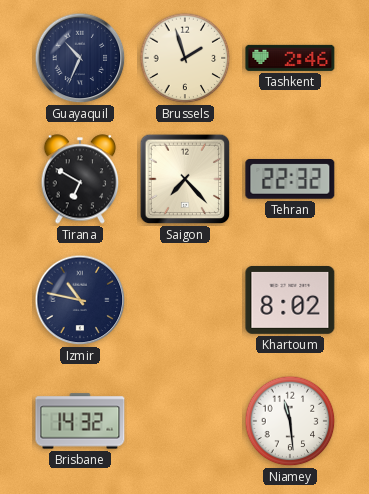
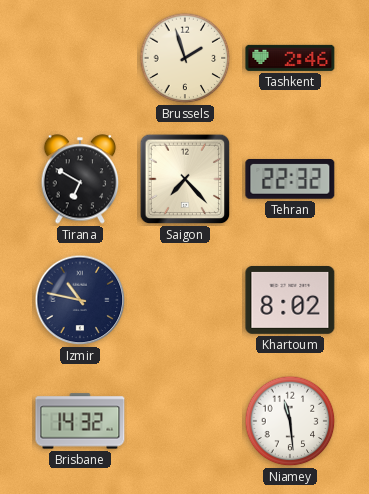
Guayaquil: 10:34 -> none
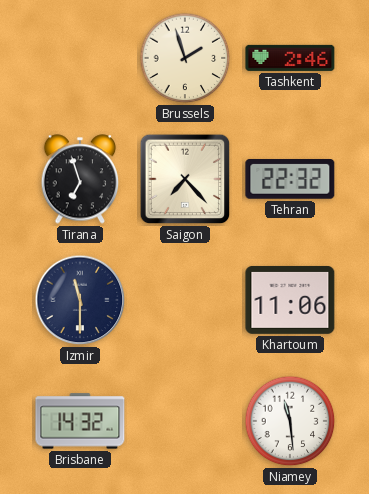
Tirana: 6:50 -> 6:57
Izmir: 10:47 -> 11:30
Khartoum: 8:02 -> 11:06
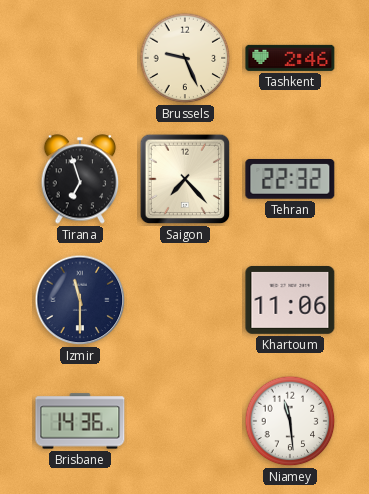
Brussels: 1:57 -> 9:26
Brisbane: 14:32 -> 14:36
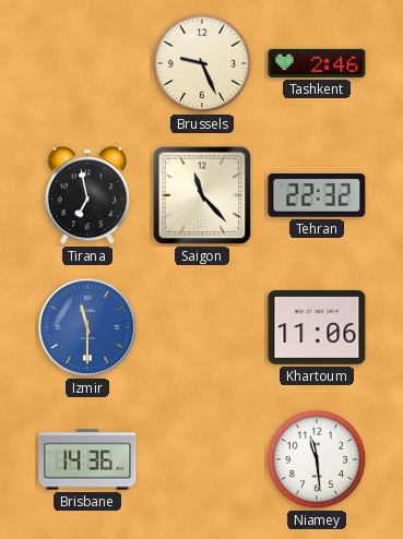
Tirana: 6:57 -> 6:58
Saigon: 7:23 -> 11:23
Izmir dial: navy -> blue
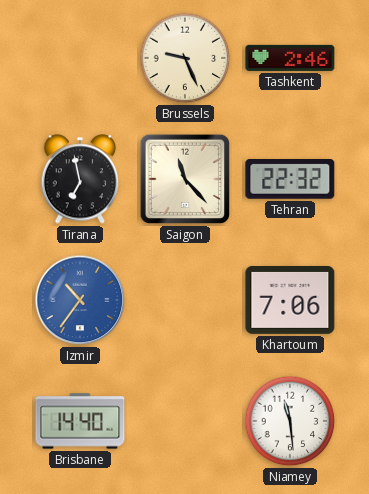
Izmir: 11:30 -> 10:36
Khartoum: 11:06 -> 7:06
Brisbane: 14:36 -> 14:40
